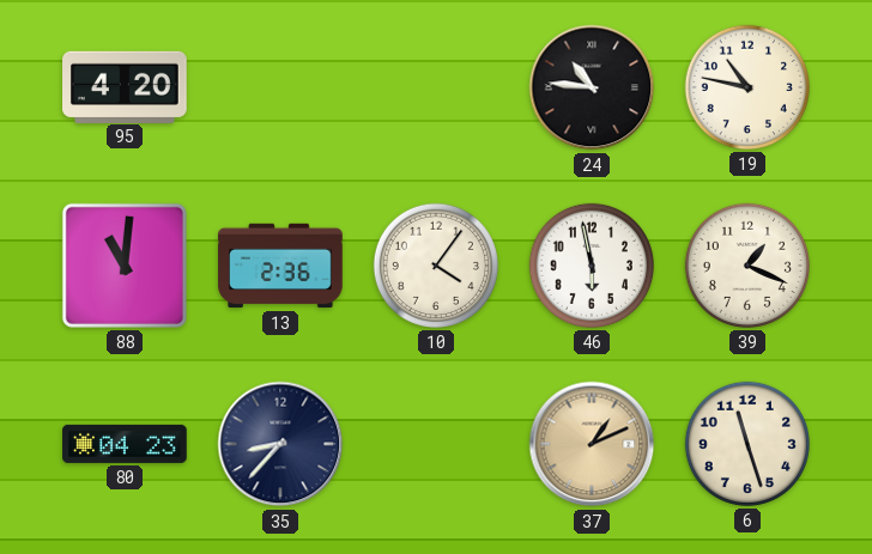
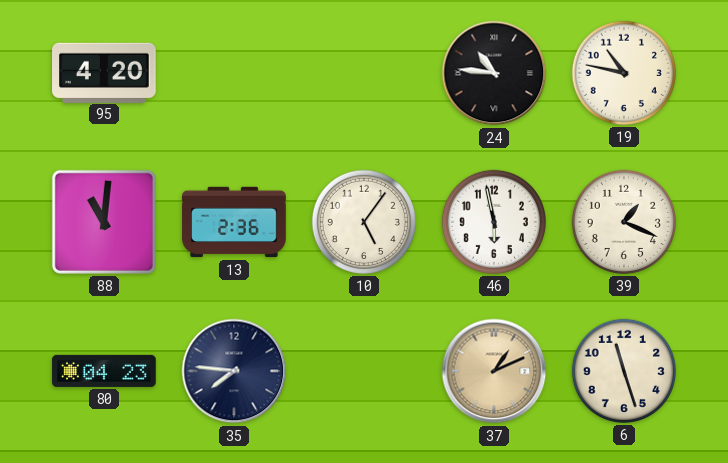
10: 4:06 -> 5:06
35: 8:37 -> 7:46
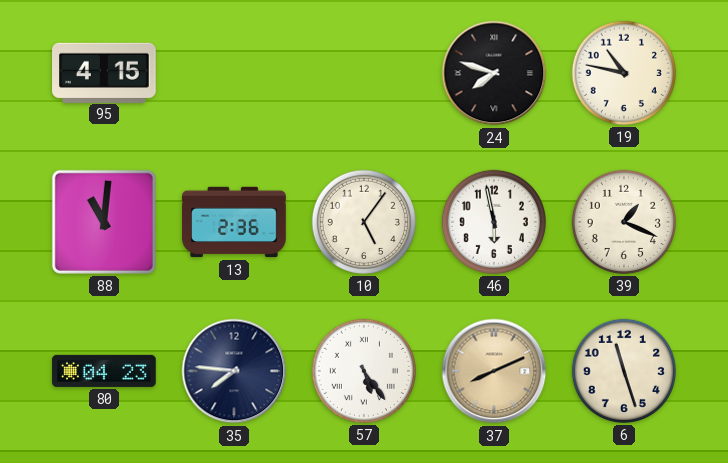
95: 4:20 -> 4:15
24: 10:46 -> 7:48
57: none -> 5:24
37: 1:11 -> 8:11
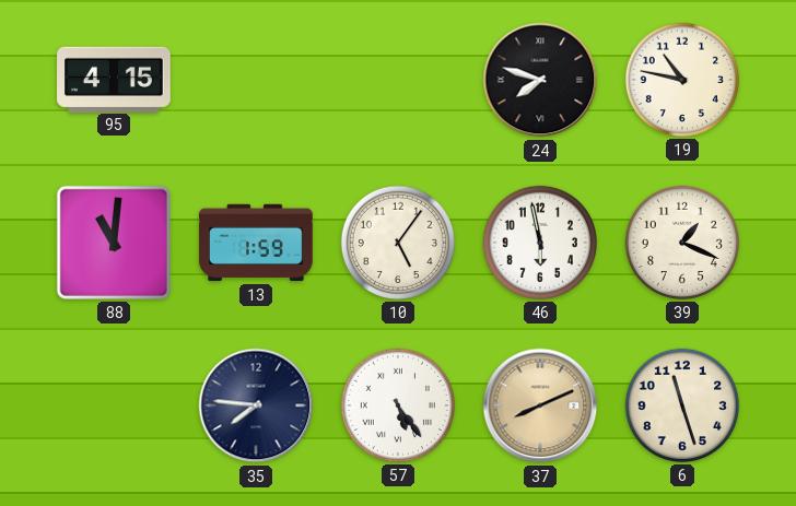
13: 2:36 -> 1:59
80: 04:23 -> none
